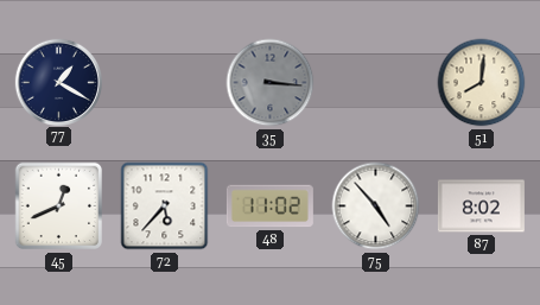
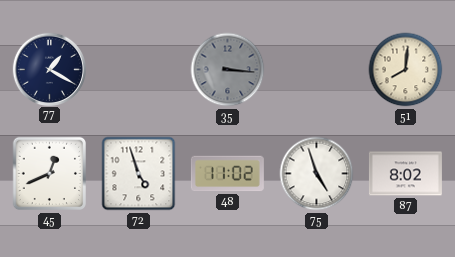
72: 5:37 -> 4:57
75: 4:53 -> 4:57
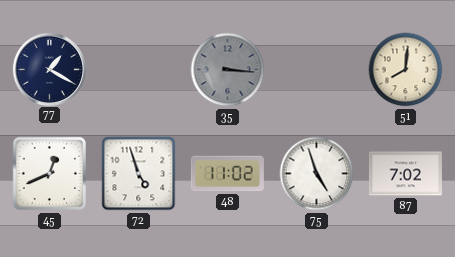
87: 8:02 -> 7:02
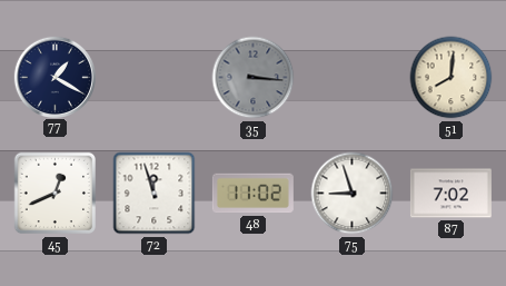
72: 4:57 -> 11:57
75: 4:57 -> 8:57
